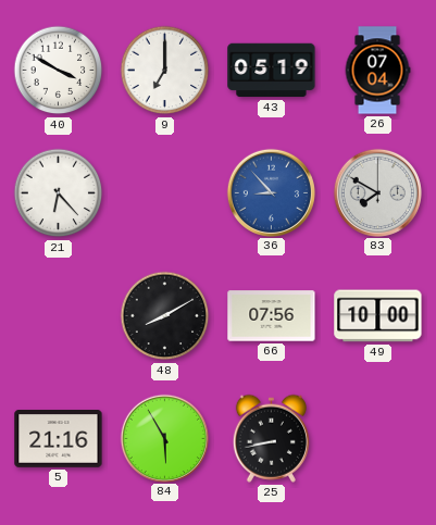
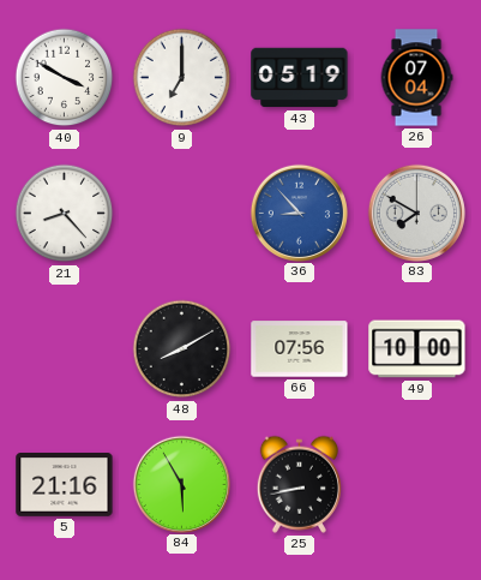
21: 6:23 -> 8:23
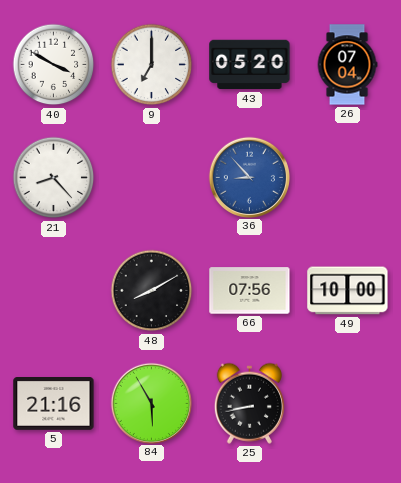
43: 05:19 -> 05:20
83: 7:50 -> none
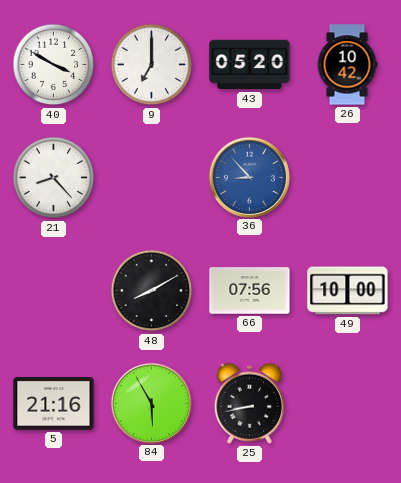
26: 07:04 -> 10:42
